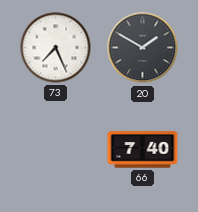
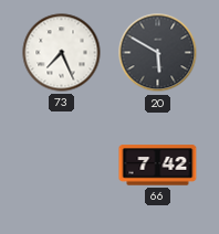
20: 1:50 -> 5:50
66: 7:40 -> 7:42
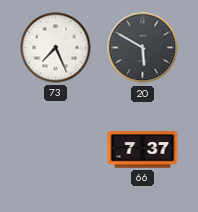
66: 7:42 -> 7:37
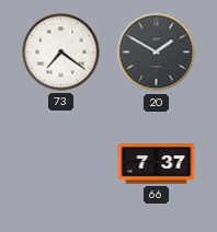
73: 7:26 -> 7:21
20: 5:50 -> 1:50
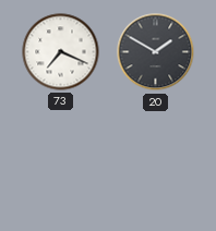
73: 7:21 -> 7:19
66: 7:37 -> none
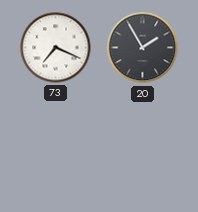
20: 1:50 -> 1:55
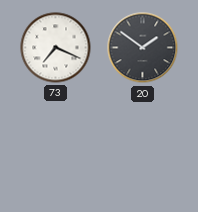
20: 1:55 -> 1:51
